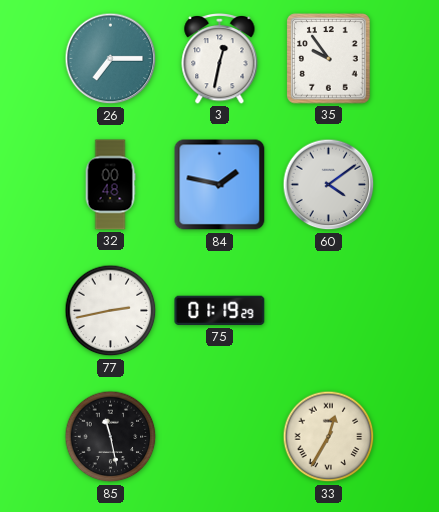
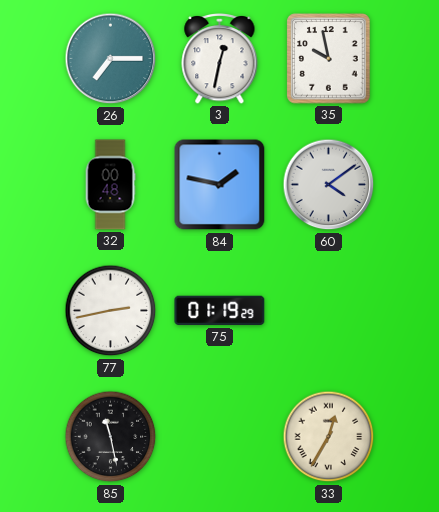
35: 9:54 -> 9:58
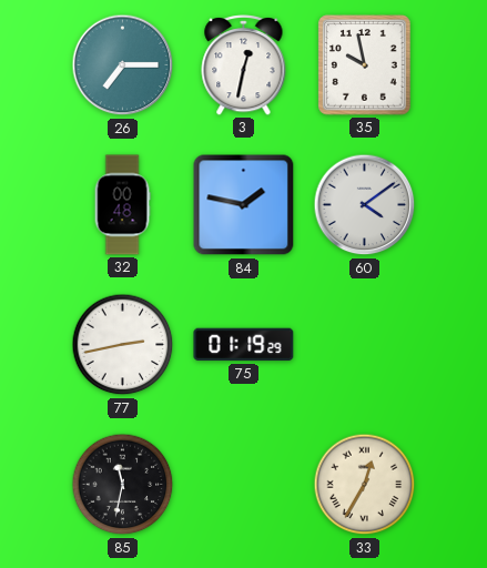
85: 11:28 -> 11:32
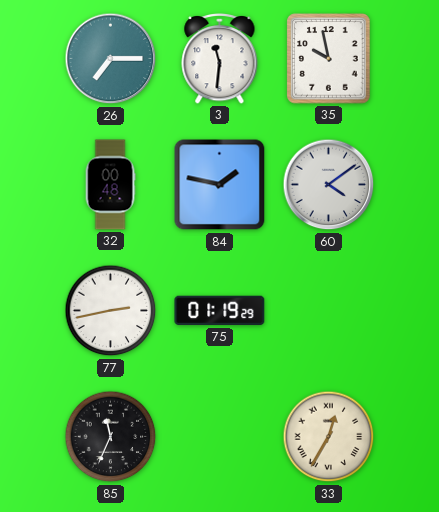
3: 12:32 -> 11:31
85: 11:32 -> 11:34
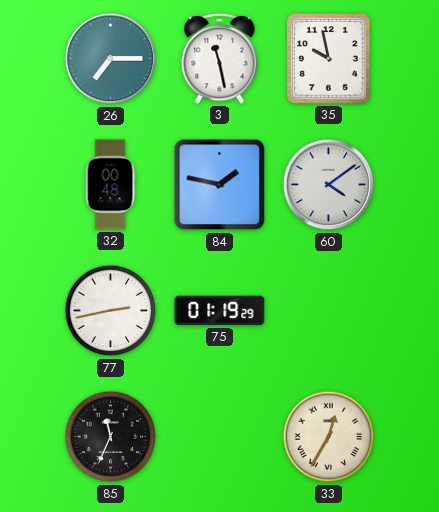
3: 11:31 -> 11:28
